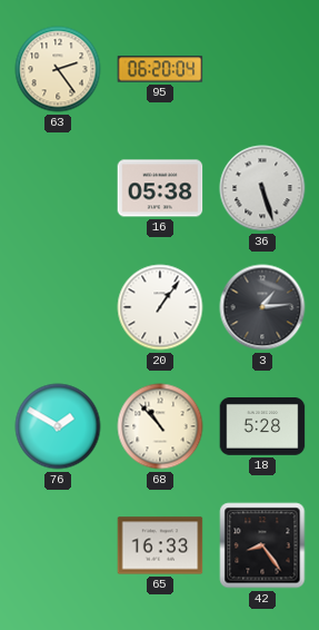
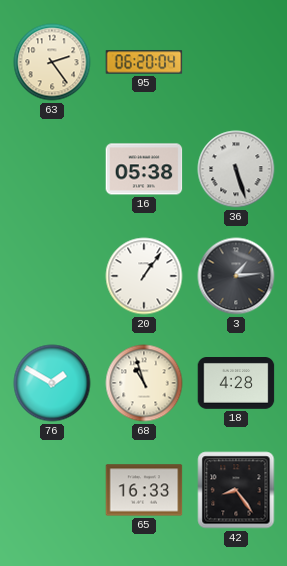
68: 10:53 -> 10:57
18: 5:28 -> 4:28
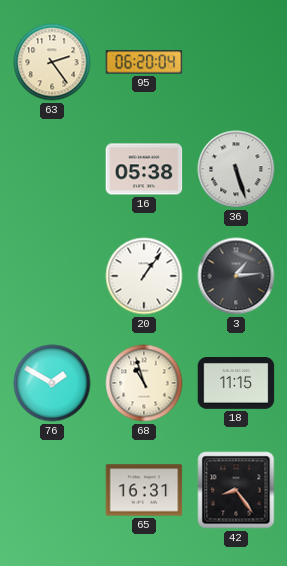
18: 4:28 -> 11:15
65: 16:33 -> 16:31
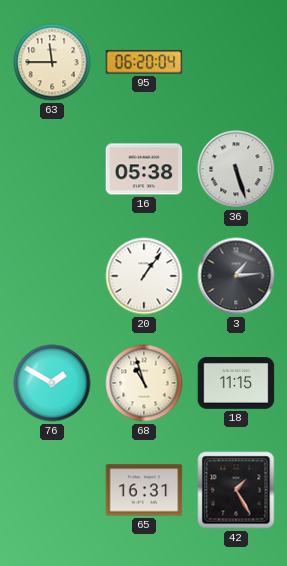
63: 2:24 -> 11:45
42: 8:24 -> 1:25
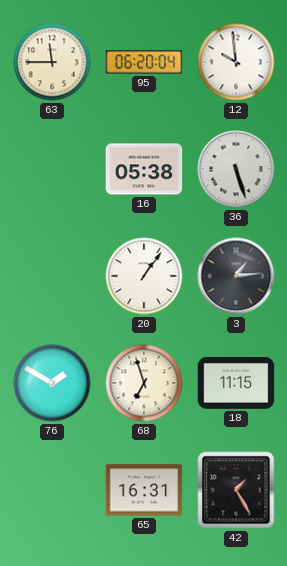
12: none -> 9:59
68: 10:57 -> 6:57
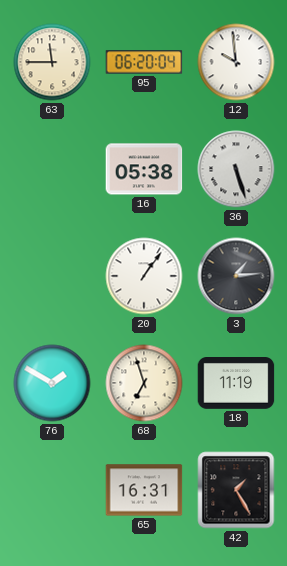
18: 11:15 -> 11:19
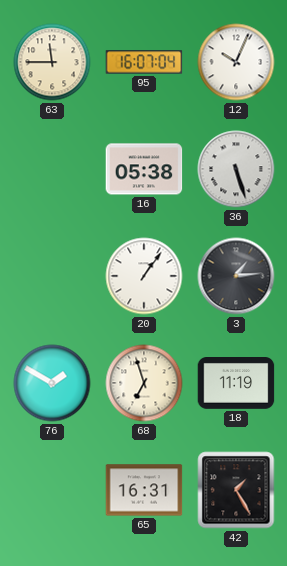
95: 06:20 -> 16:07
12: 9:59 -> 10:04
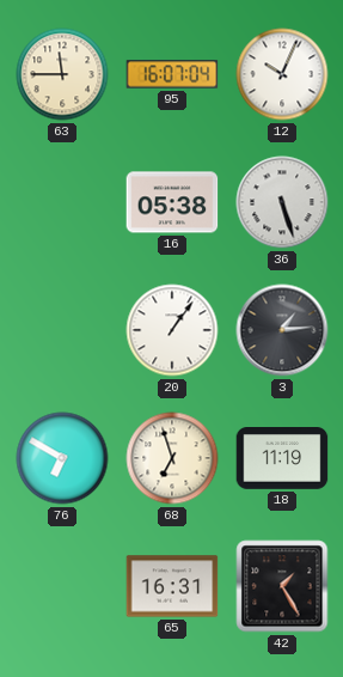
76: 1:50 -> 6:50
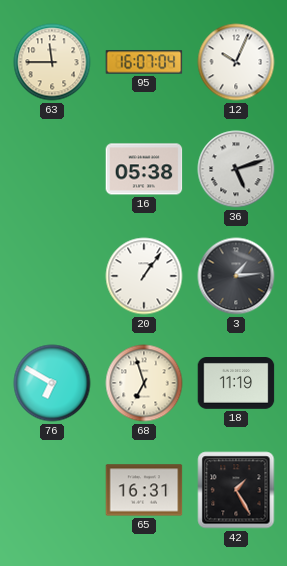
36: 5:27 -> 5:12
